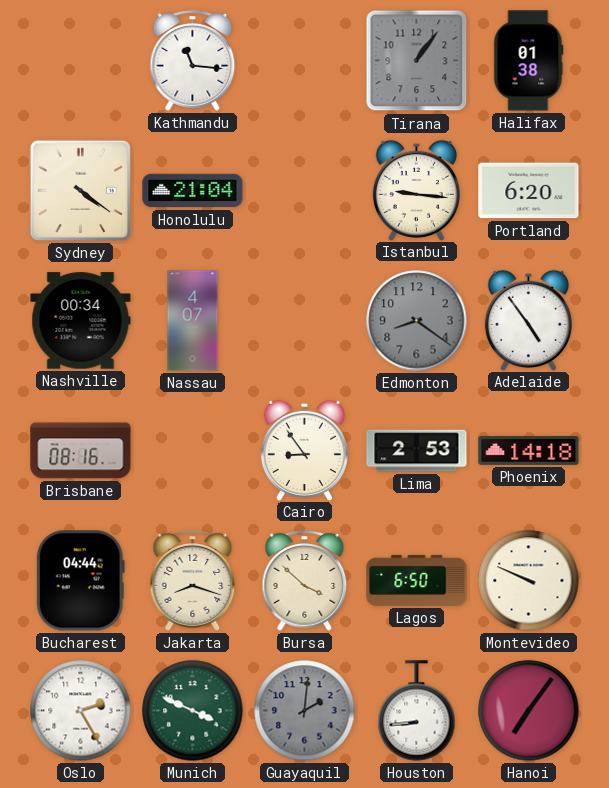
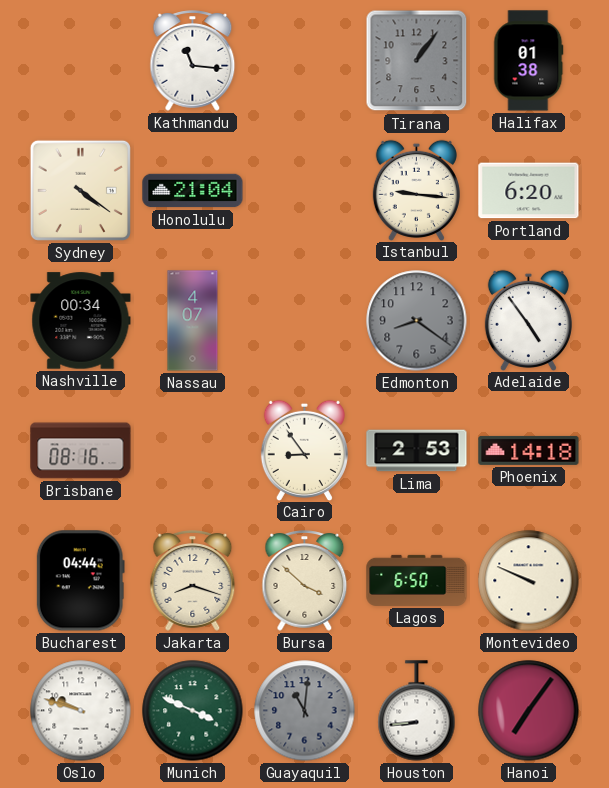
Oslo: 2:25 -> 9:48
Guayaquil: 2:01 -> 11:01
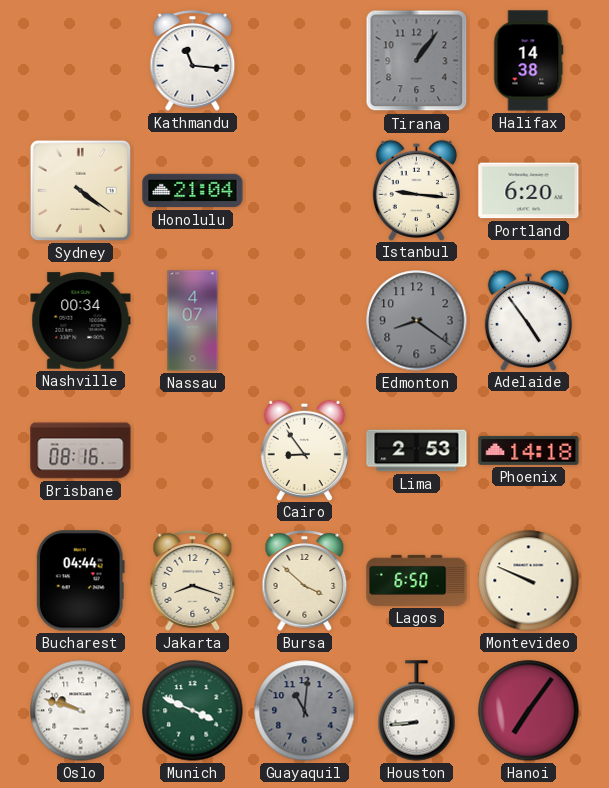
Halifax: 01:38 -> 14:38
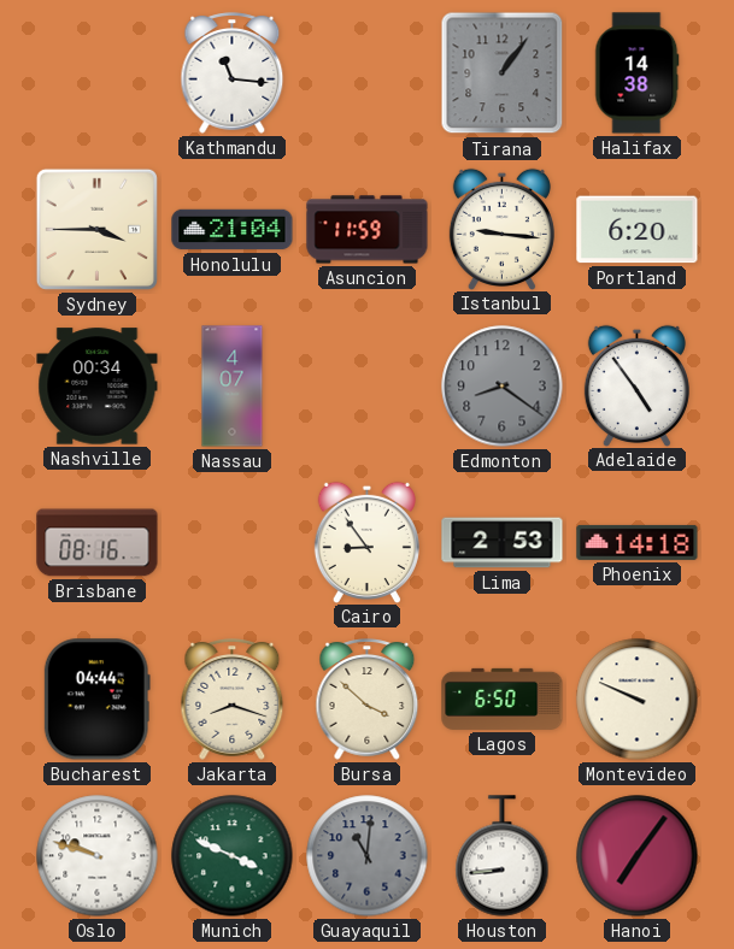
Sydney: 4:21 -> 3:45
Asuncion: none -> 11:59
